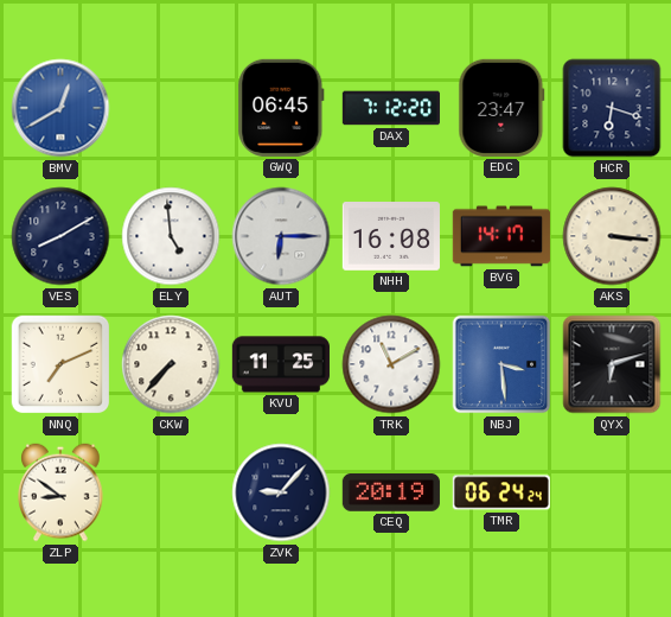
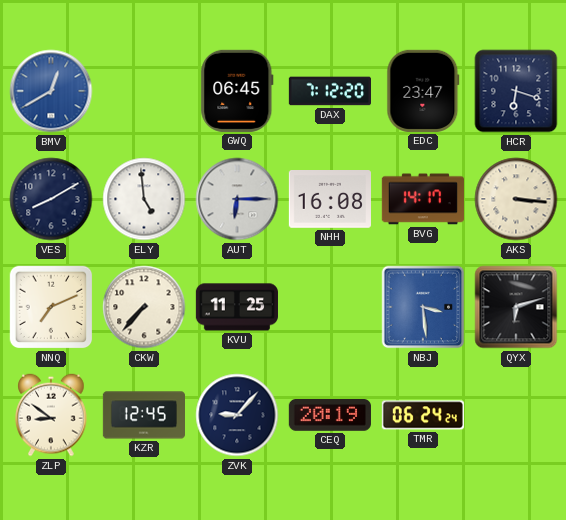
TRK: 11:10 -> none
KZR: none -> 12:45
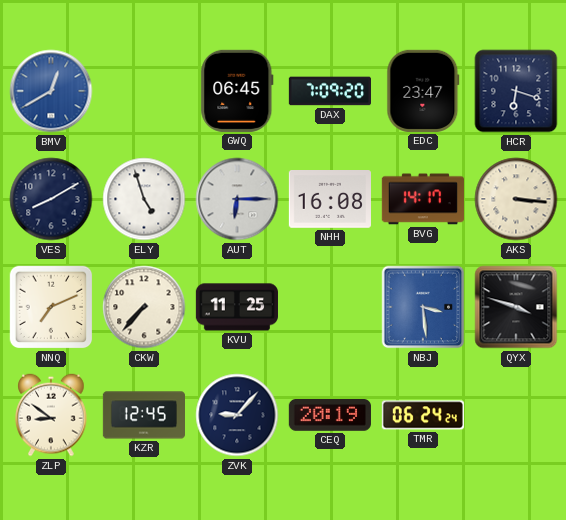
DAX: 7:12 -> 7:09
ELY: 4:59 -> 4:57
QYX: 6:12 -> 3:48
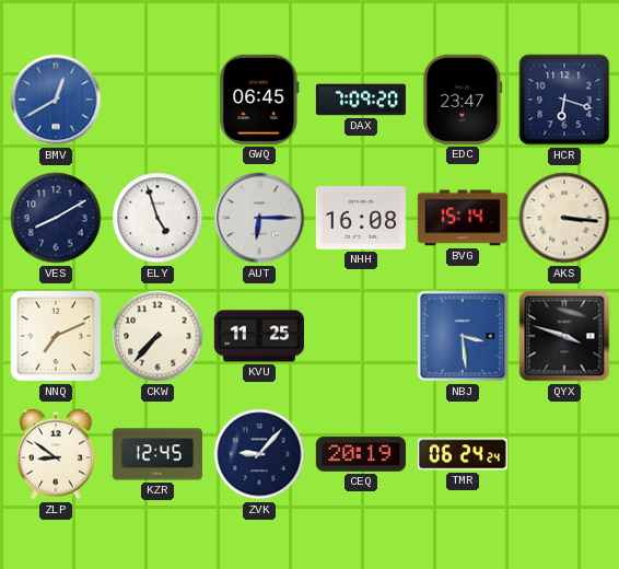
BVG: 14:17 -> 15:14
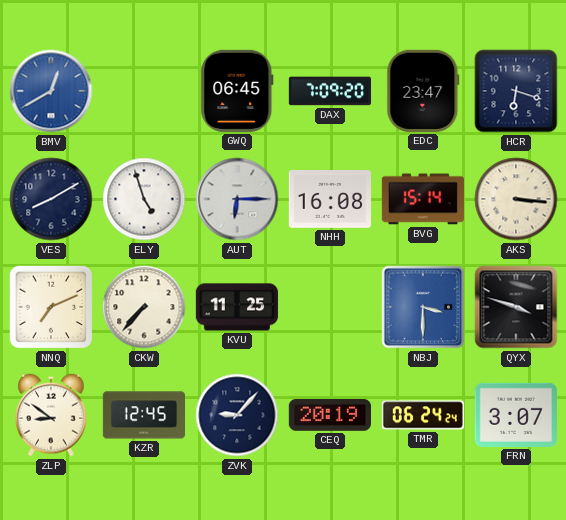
NBJ: 3:29 -> 3:30
FRN: none -> 3:07
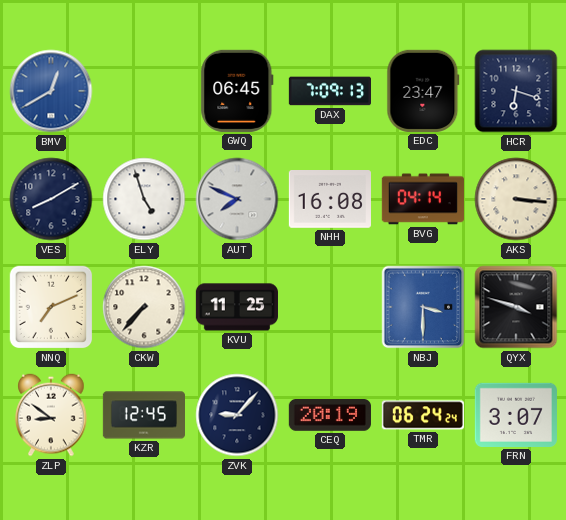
DAX: 7:09:20 -> 7:09:13
AUT: 6:15 -> 7:49
BVG: 15:14 -> 04:14
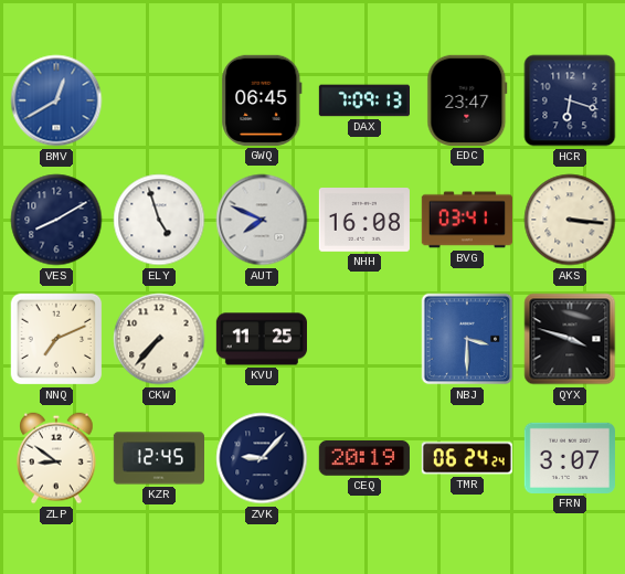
BVG: 04:14 -> 03:41
